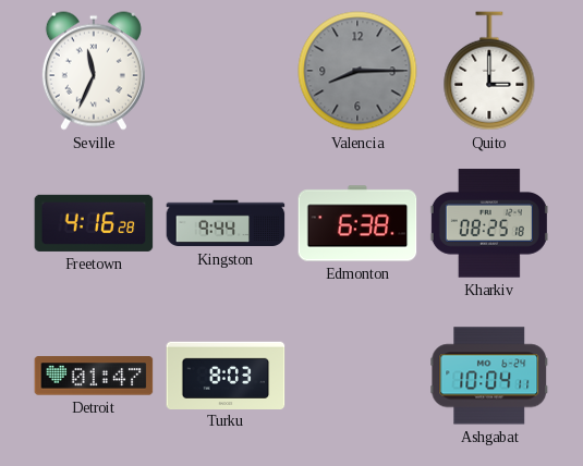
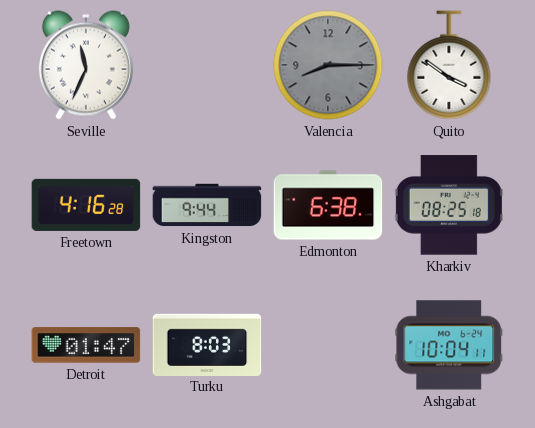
Quito: 3:00 -> 3:51
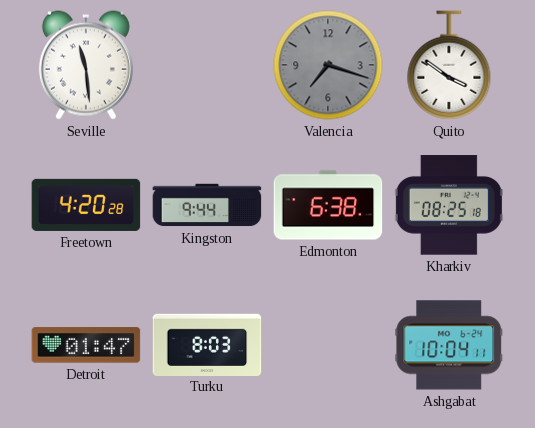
Seville: 11:34 -> 11:29
Valencia: 8:15 -> 7:18
Freetown: 4:16 -> 4:20
